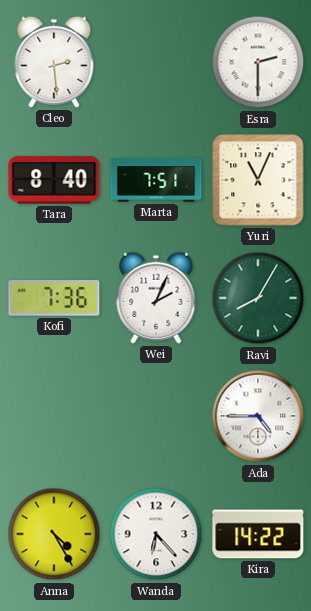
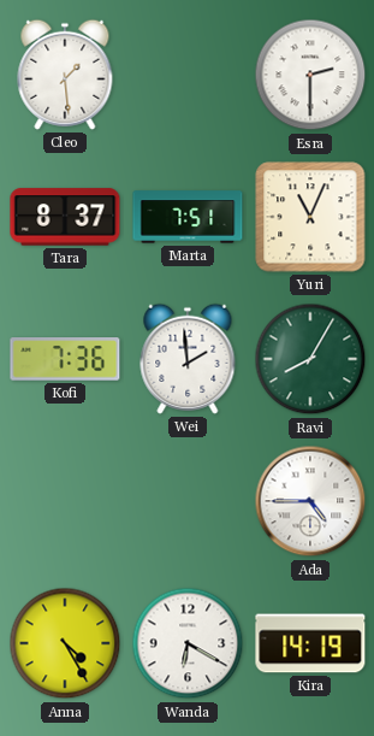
Cleo: 2:29 -> 1:29
Tara: 8:40 -> 8:37
Wei: 2:04 -> 1:59
Wanda: 6:23 -> 6:20
Kira: 14:22 -> 14:19
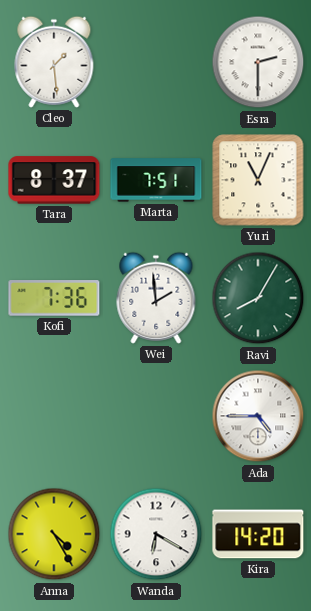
Kira: 14:19 -> 14:20
